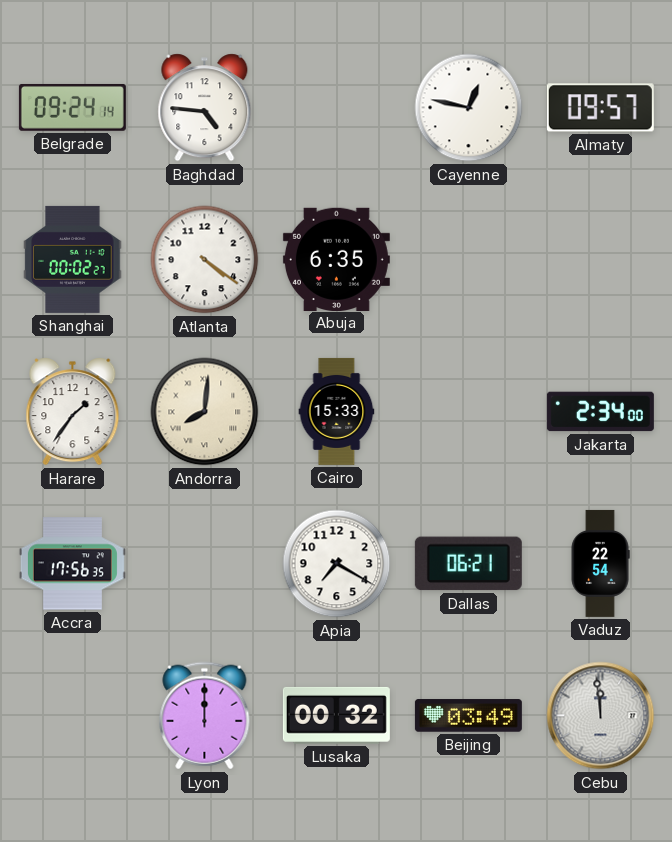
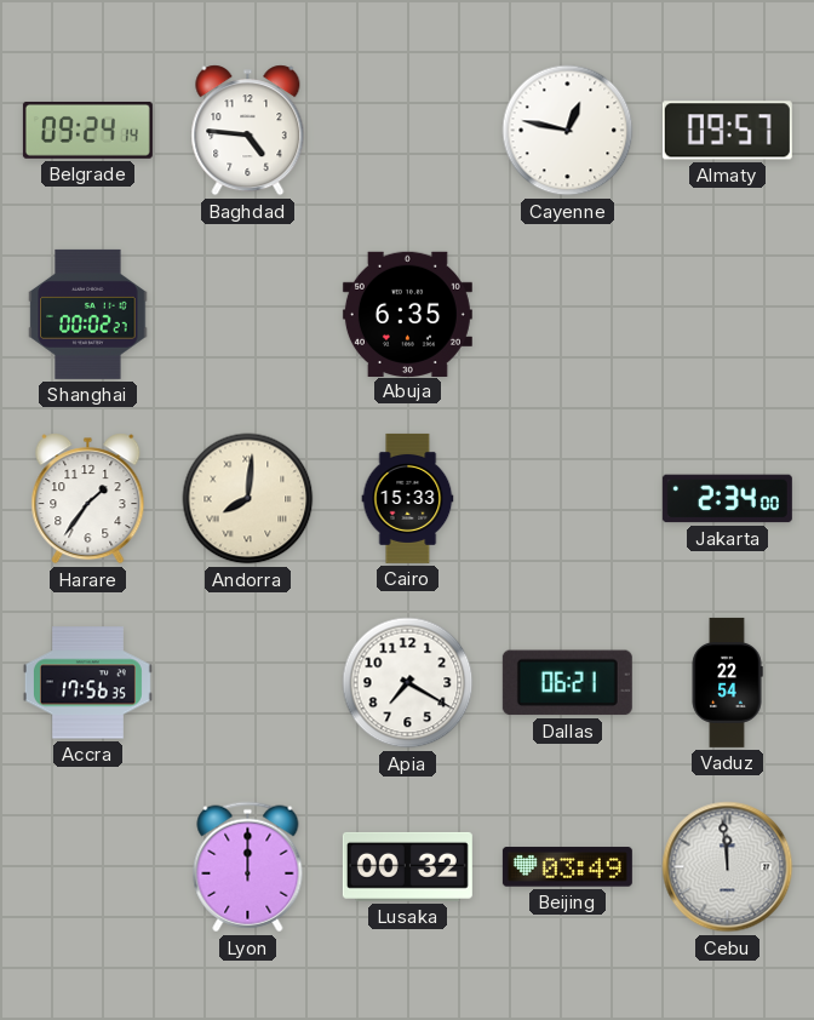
Atlanta: 4:21 -> none
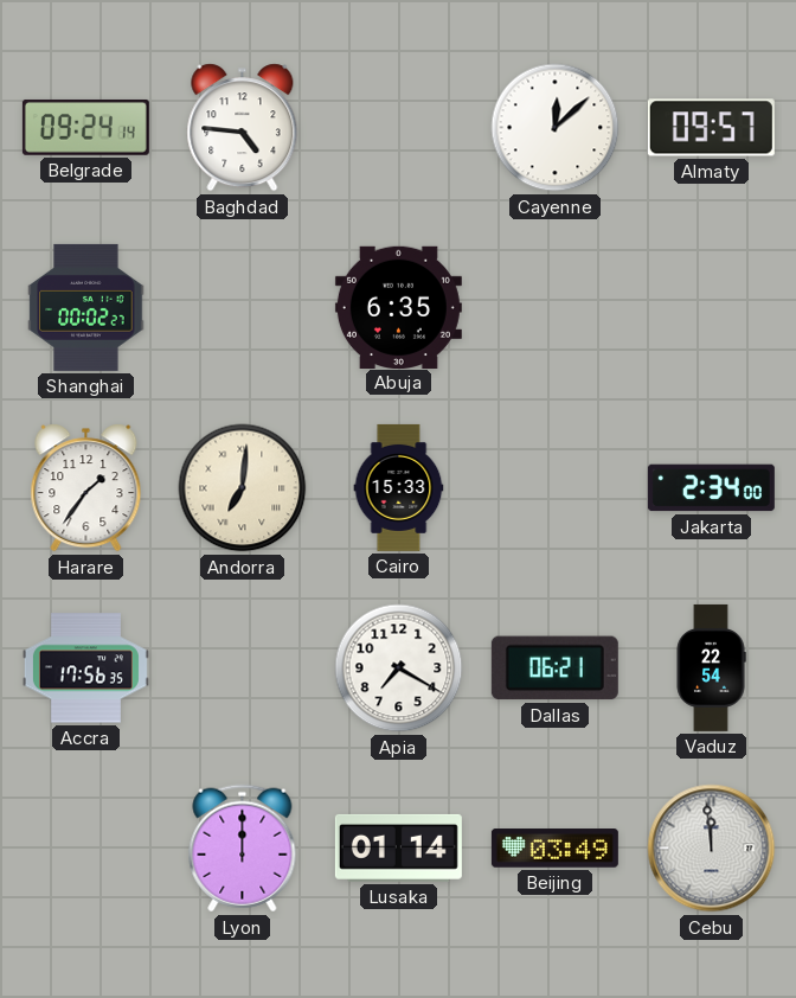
Cayenne: 12:47 -> 12:08
Andorra: 8:01 -> 7:01
Lusaka: 00:32 -> 01:14
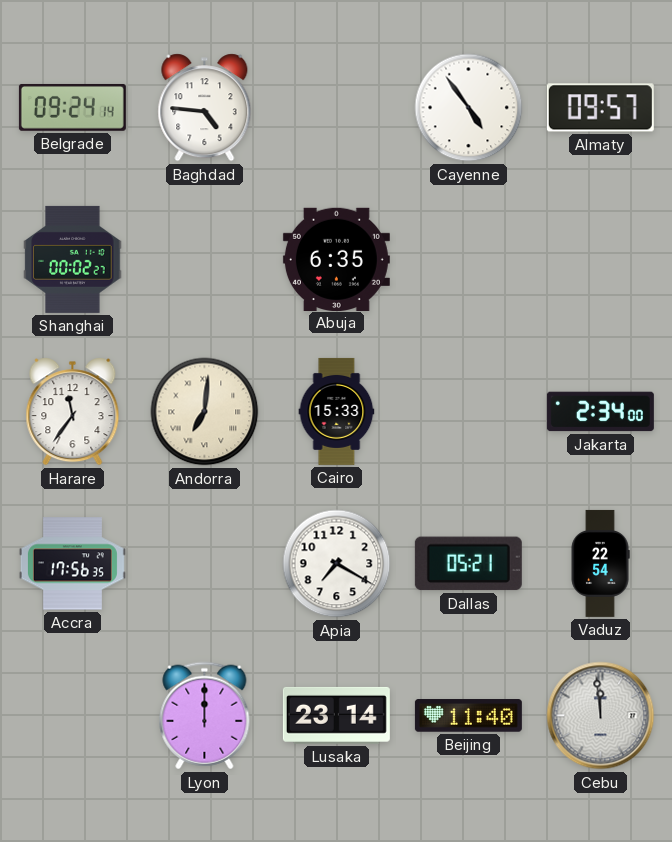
Cayenne: 12:08 -> 4:54
Harare: 1:36 -> 11:36
Dallas: 06:21 -> 05:21
Lusaka: 01:14 -> 23:14
Beijing: 03:49 -> 11:40
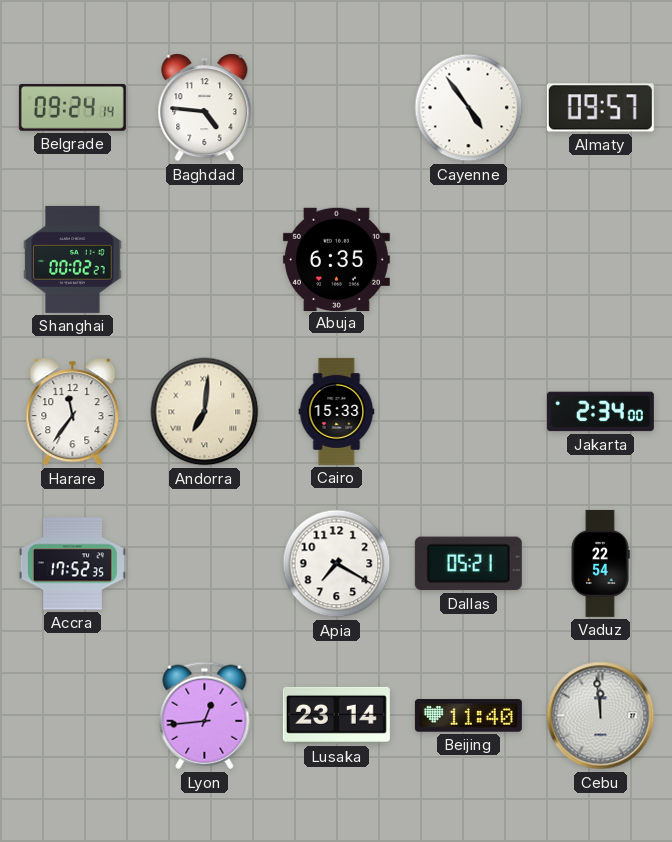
Accra: 17:56 -> 17:52
Lyon: 12:00 -> 12:44
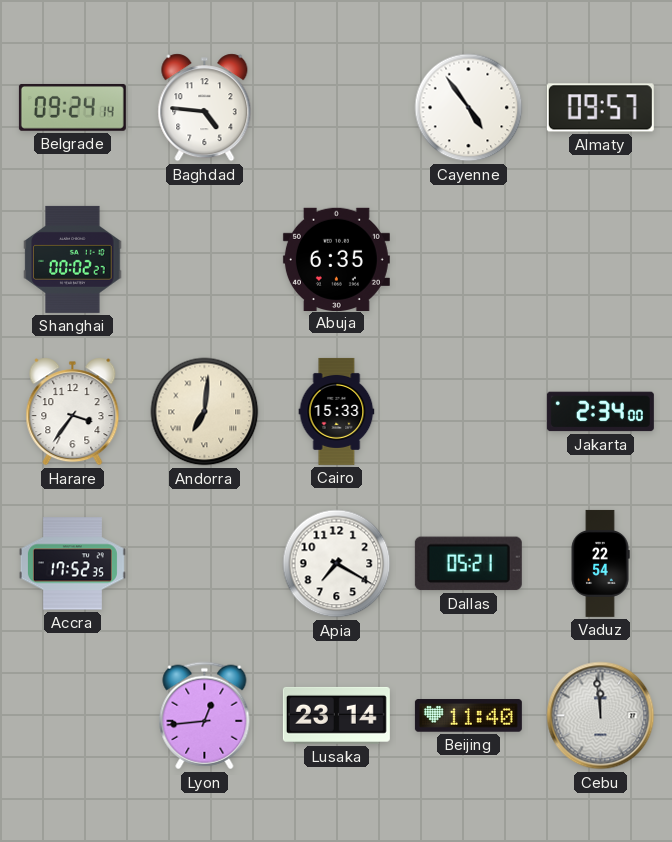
Harare: 11:36 -> 3:36
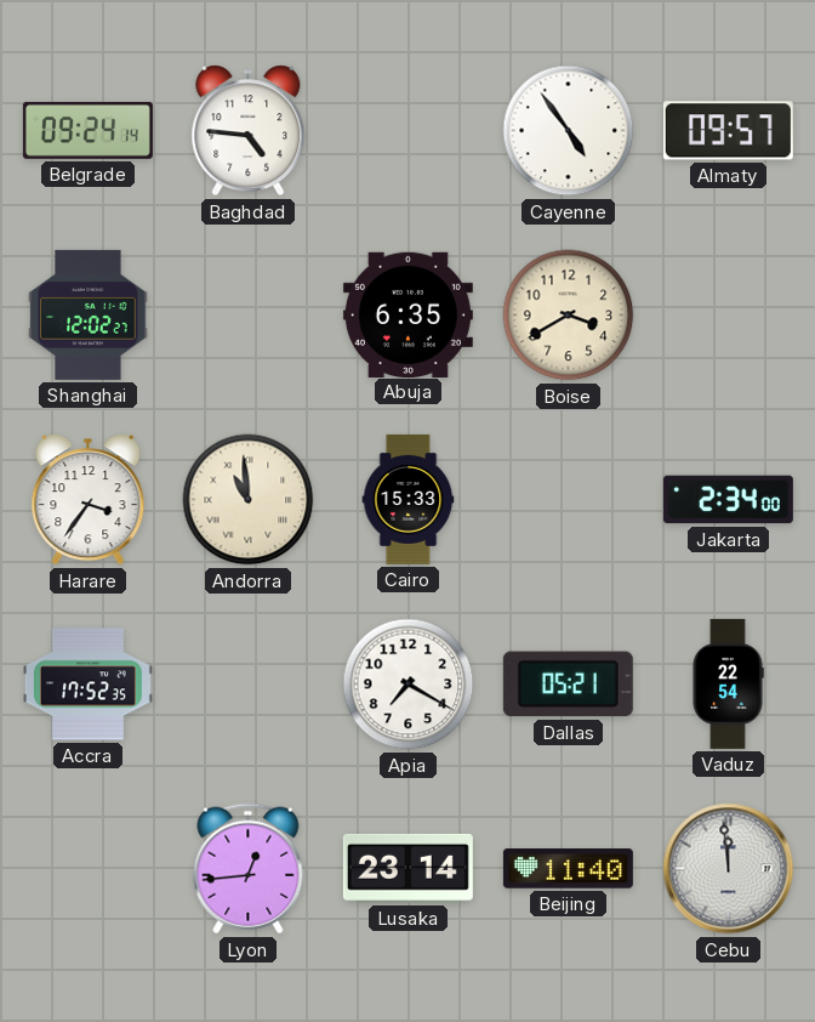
Shanghai: 00:02 -> 12:02
Boise: none -> 3:40
Andorra: 7:01 -> 10:59
